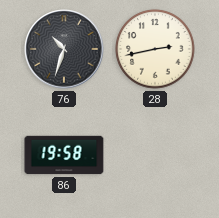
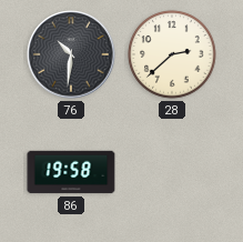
76: 10:33 -> 10:31
28: 2:43 -> 2:38
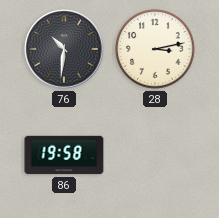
28: 2:38 -> 3:13
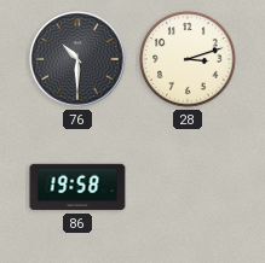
76: 10:31 -> 10:30
28: 3:13 -> 3:12
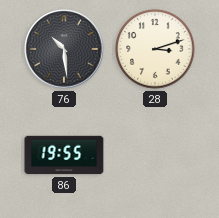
76: 10:30 -> 10:29
86: 19:58 -> 19:55
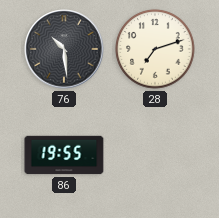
28: 3:12 -> 7:12
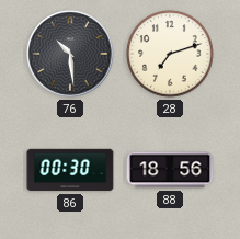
86: 19:55 -> 00:30
88: none -> 18:56
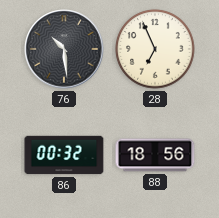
28: 7:12 -> 6:56
86: 00:30 -> 00:32
